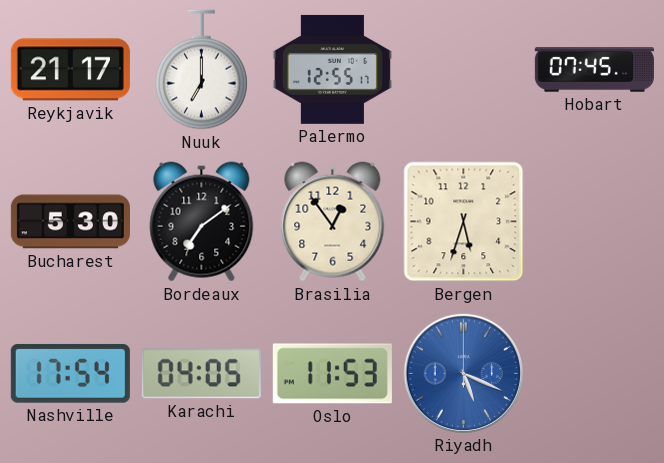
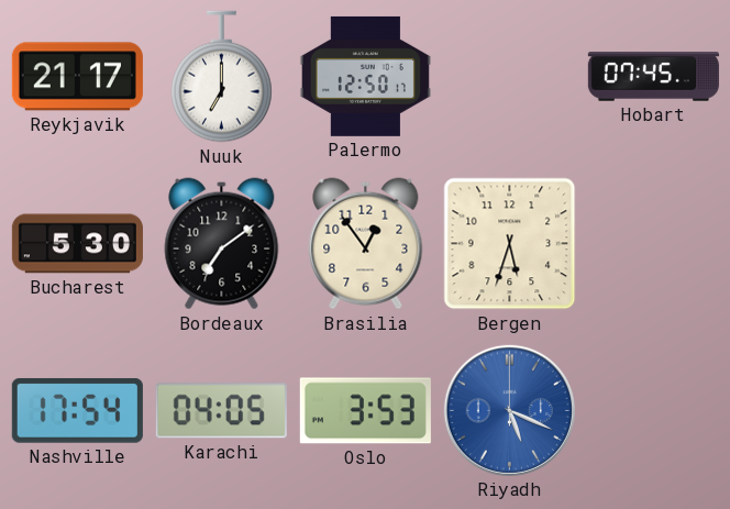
Palermo: 12:55 -> 12:50
Oslo: 11:53 -> 3:53
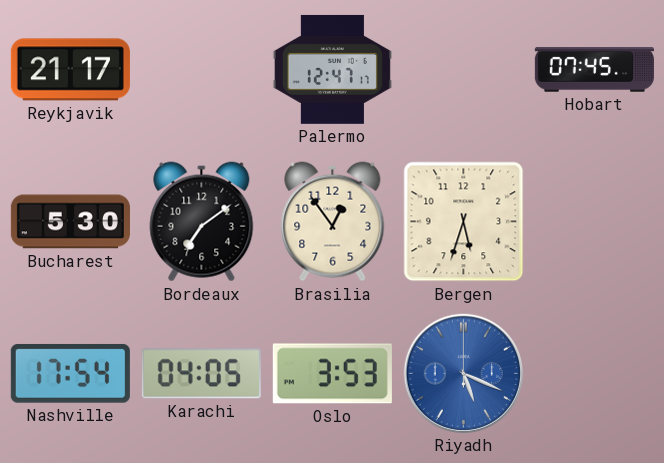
Nuuk: 7:00 -> none
Palermo: 12:50 -> 12:47
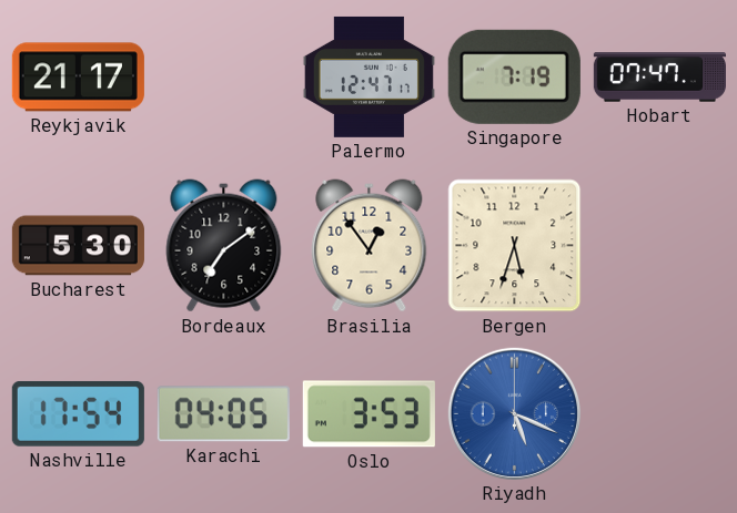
Singapore: none -> 7:19
Hobart: 07:45 -> 07:47
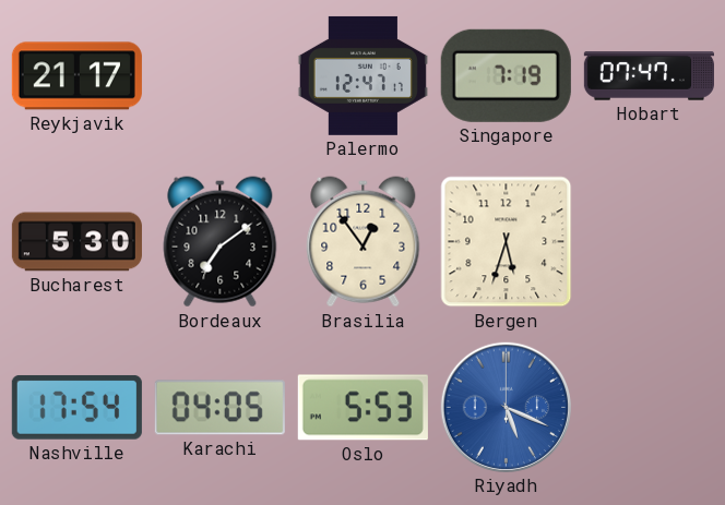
Oslo: 3:53 -> 5:53
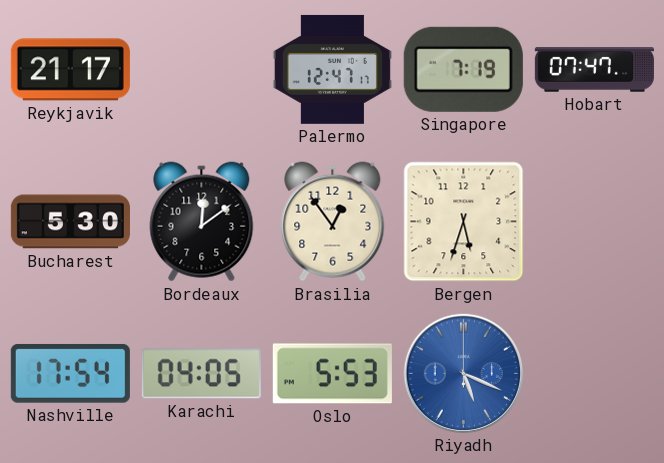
Bordeaux: 7:09 -> 12:09
